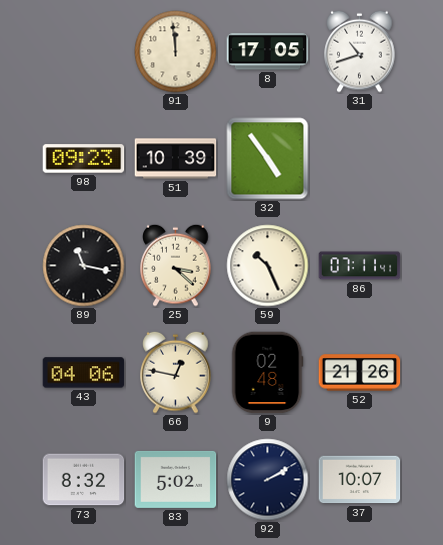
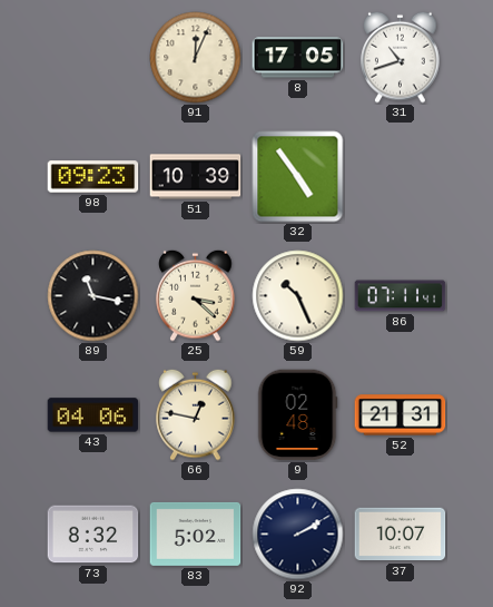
91: 11:59 -> 12:04
52: 21:26 -> 21:31
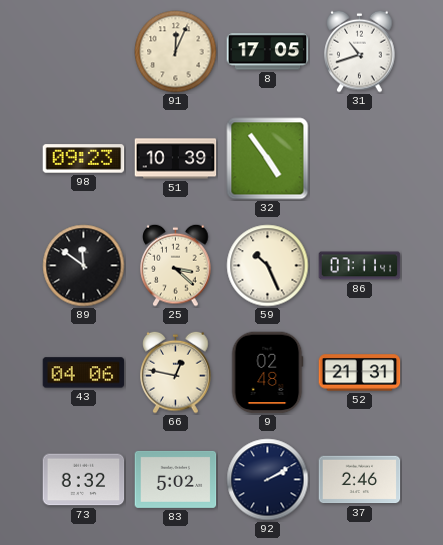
89: 11:17 -> 11:51
37: 10:07 -> 2:46
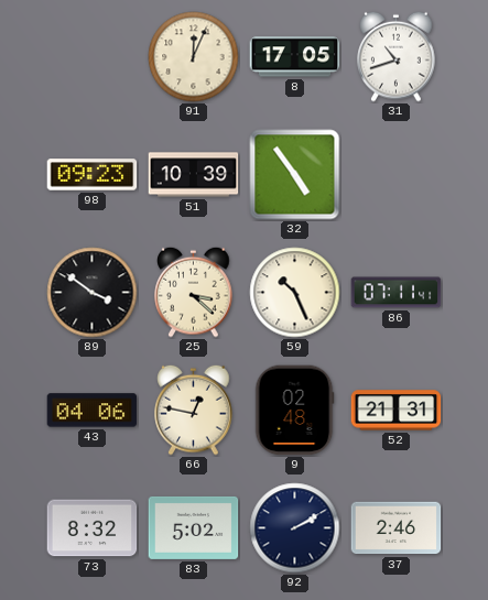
89: 11:51 -> 3:51
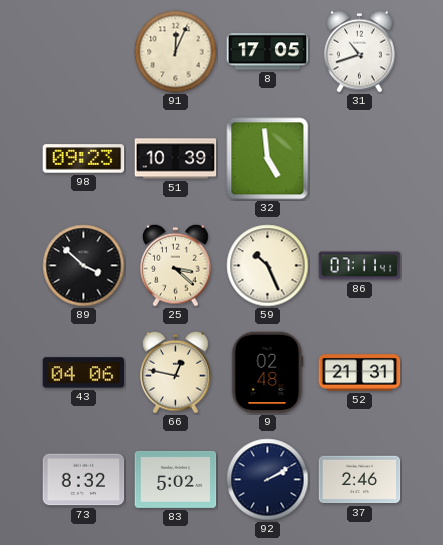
32: 4:54 -> 4:59
89: 3:51 -> 3:52
